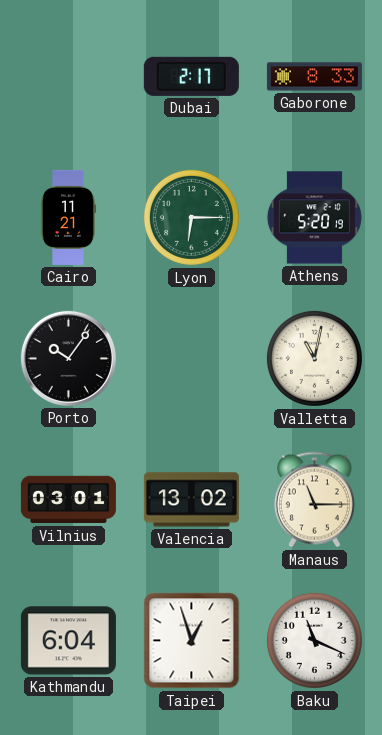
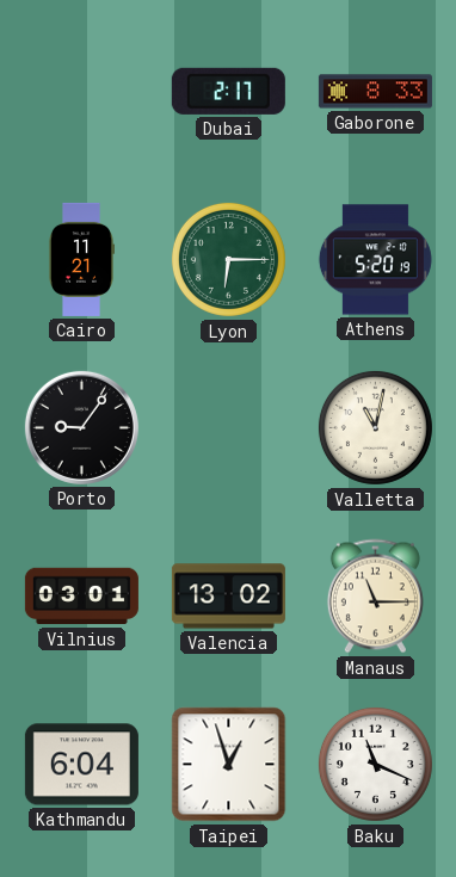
Porto: 10:06 -> 9:06
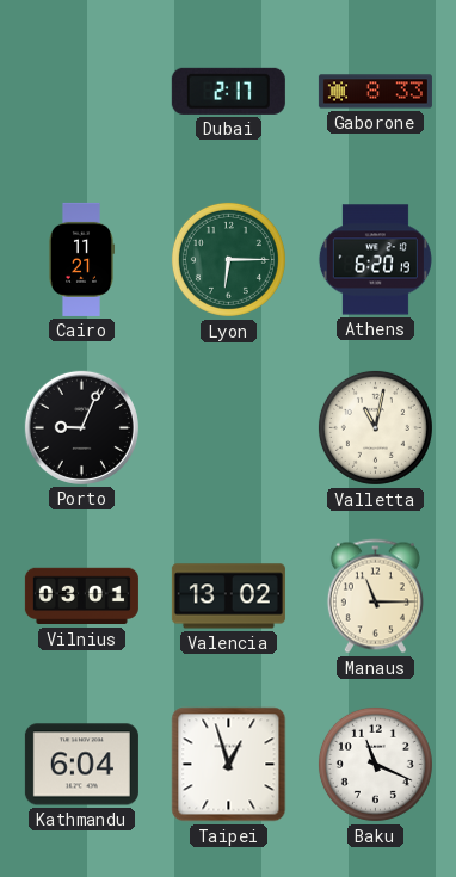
Athens: 5:20 -> 6:20
Porto: 9:06 -> 9:04
